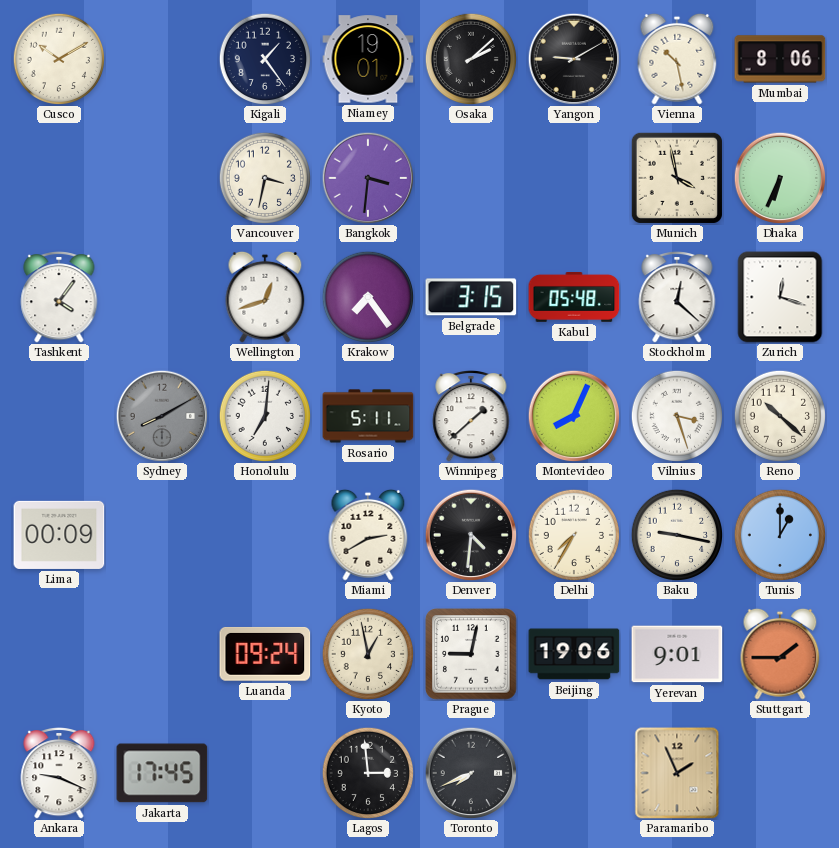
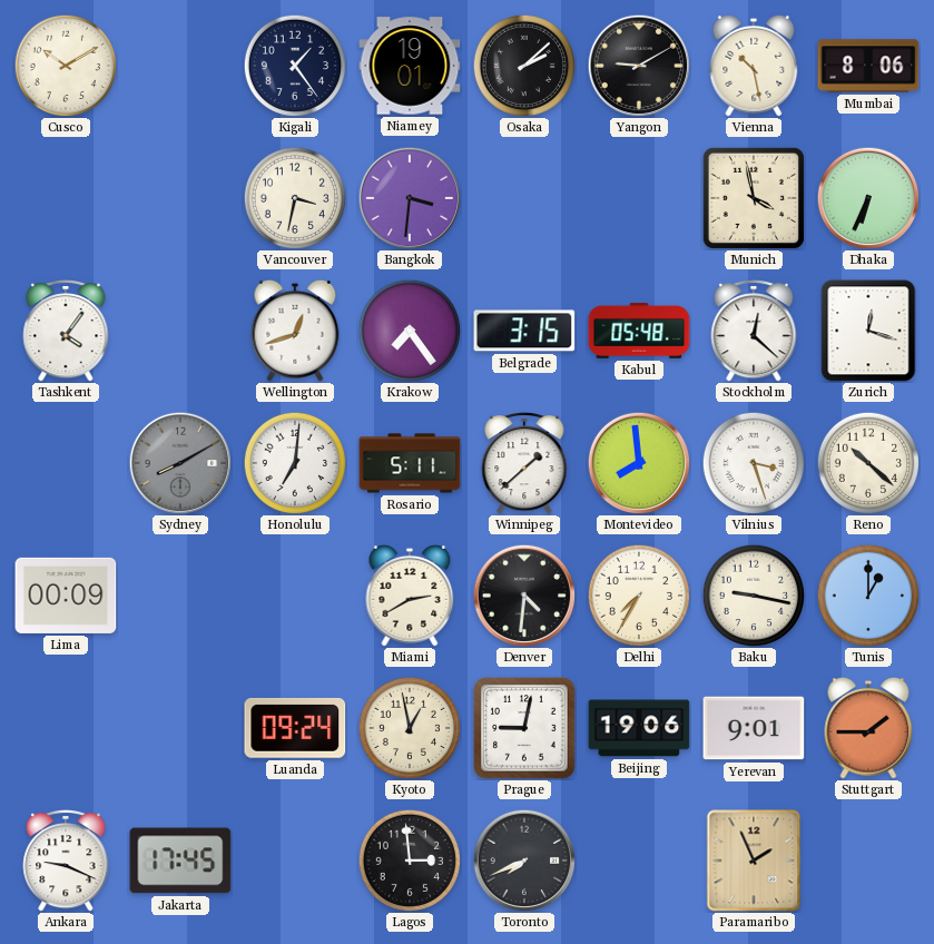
Montevideo: 8:04 -> 7:59
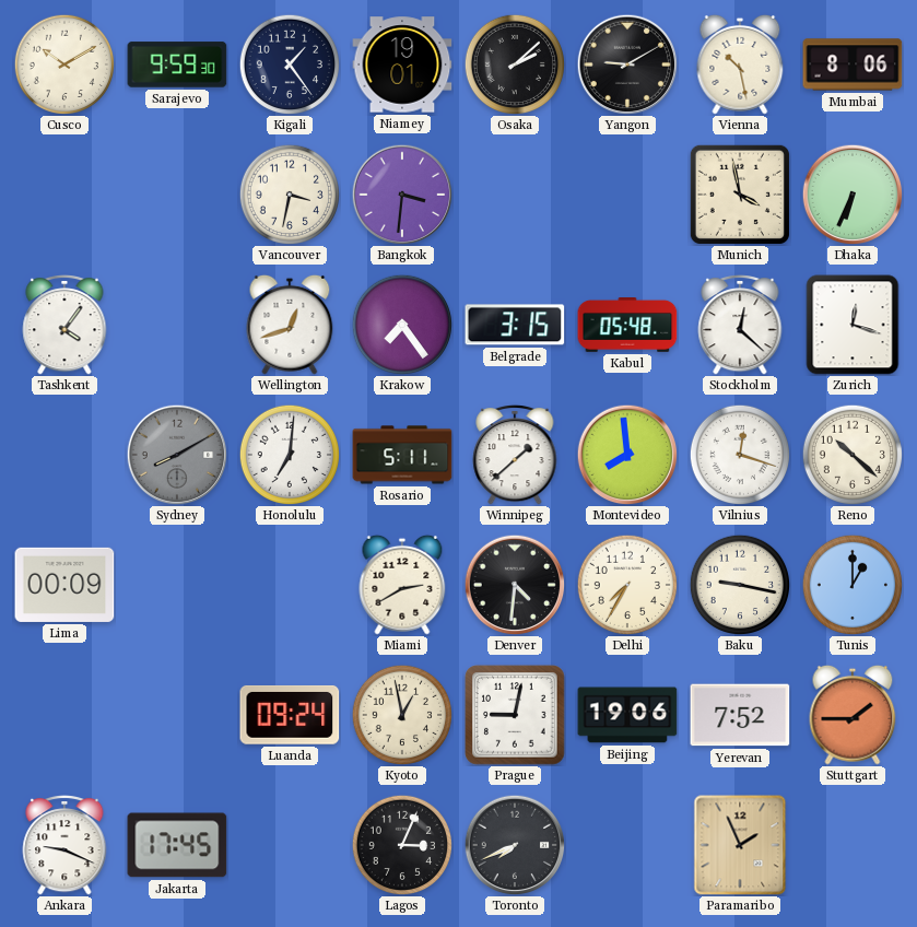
Sarajevo: none -> 9:59
Vilnius: 3:27 -> 12:18
Yerevan: 9:01 -> 7:52
Lagos: 2:59 -> 3:04
